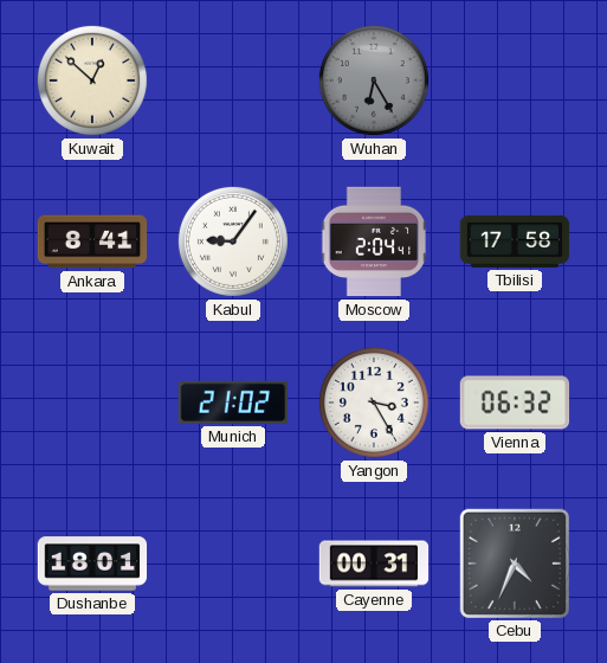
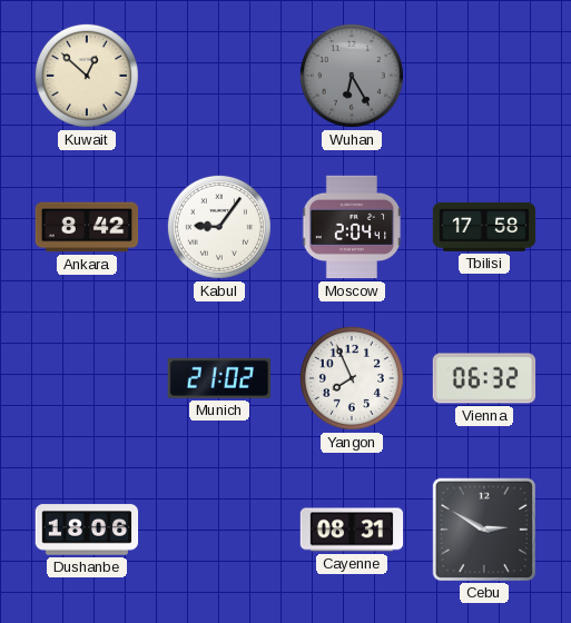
Ankara: 8:41 -> 8:42
Yangon: 3:25 -> 7:56
Dushanbe: 18:01 -> 18:06
Cayenne: 00:31 -> 08:31
Cebu: 4:34 -> 2:50
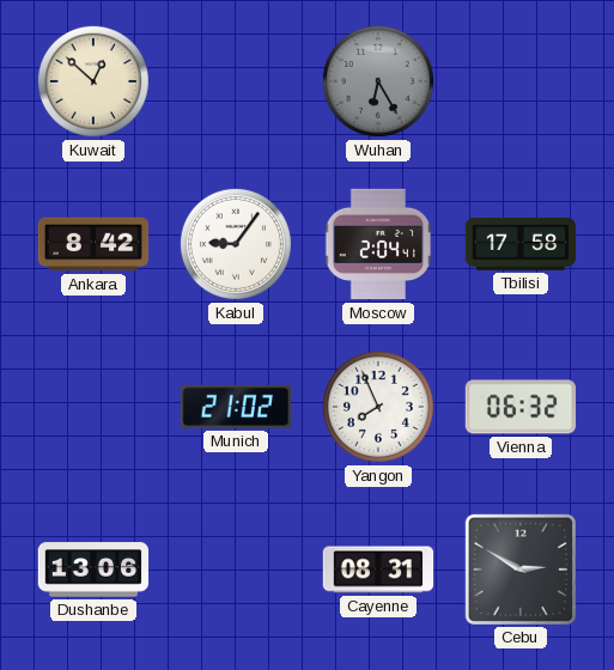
Dushanbe: 18:06 -> 13:06
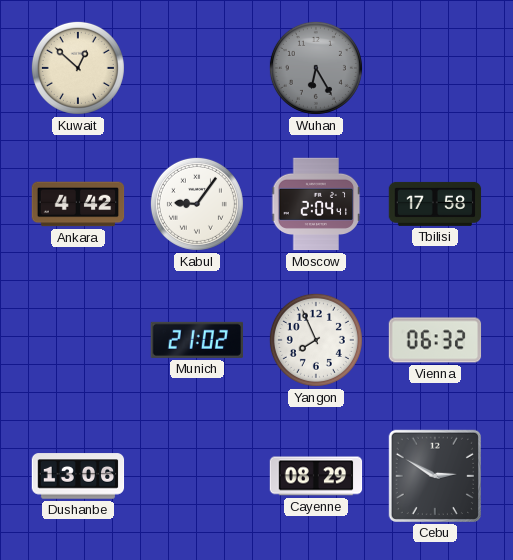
Ankara: 8:42 -> 4:42
Cayenne: 08:31 -> 08:29
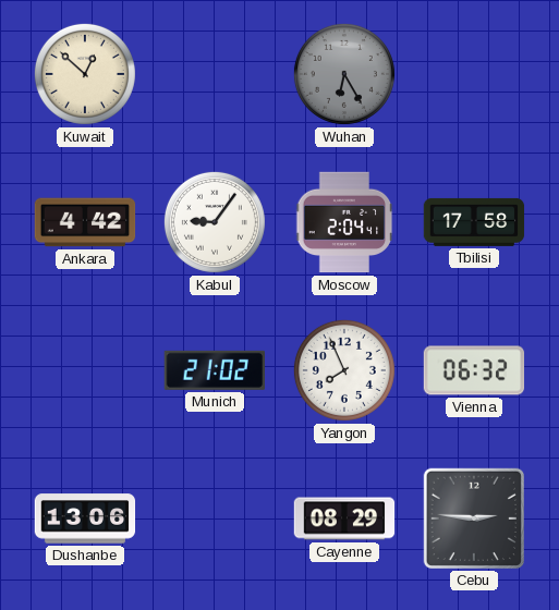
Cebu: 2:50 -> 2:46
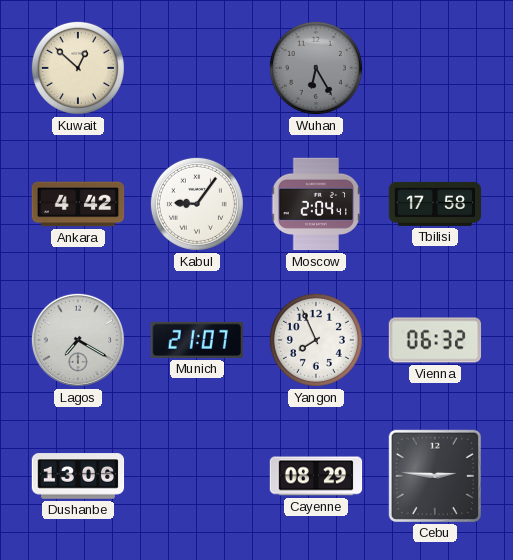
Lagos: none -> 7:20
Munich: 21:02 -> 21:07
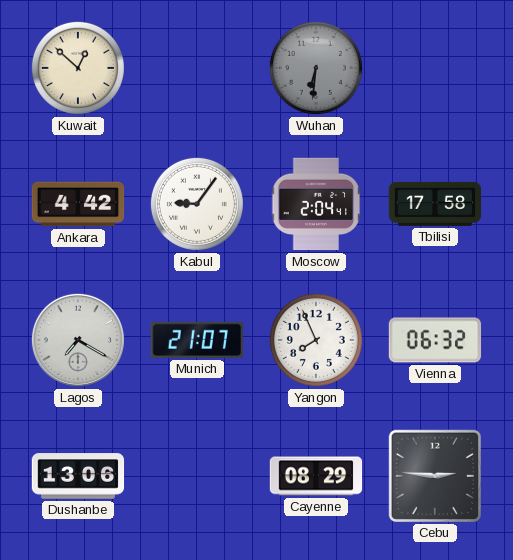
Wuhan: 6:25 -> 6:31
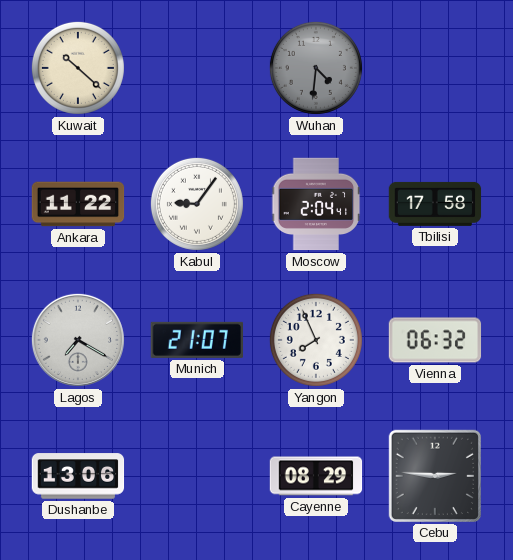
Kuwait: 12:52 -> 10:22
Wuhan: 6:31 -> 4:31
Ankara: 4:42 -> 11:22
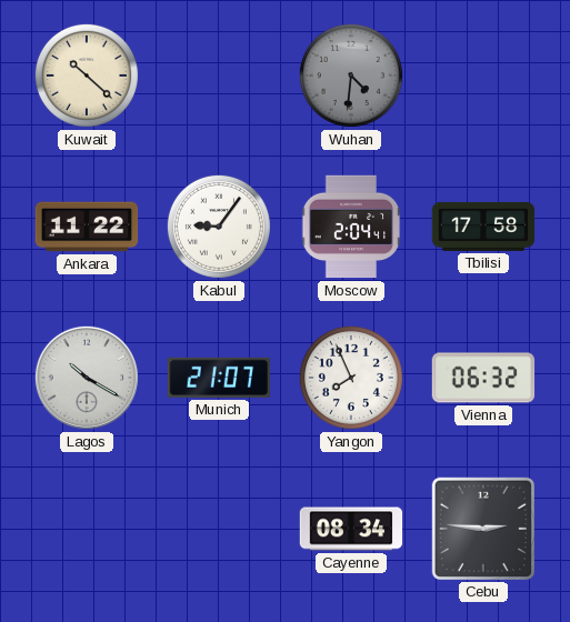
Lagos: 7:20 -> 10:20
Dushanbe: 13:06 -> none
Cayenne: 08:29 -> 08:34
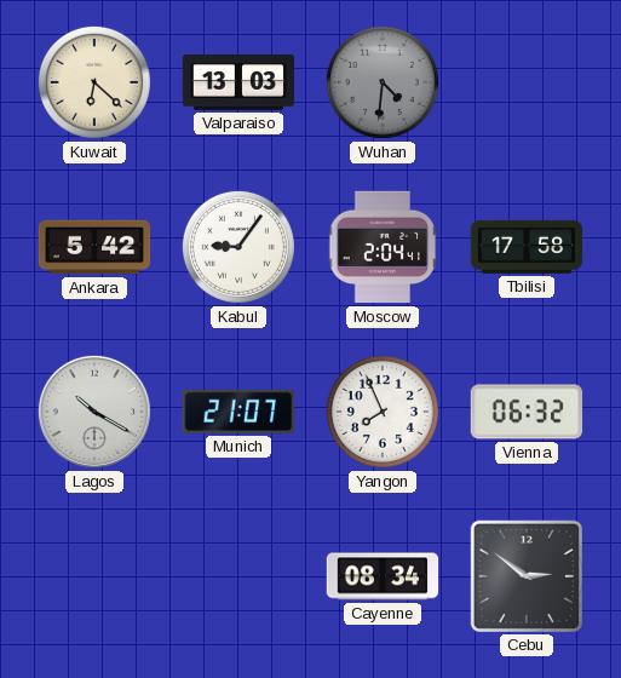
Kuwait: 10:22 -> 6:22
Valparaiso: none -> 13:03
Ankara: 11:22 -> 5:42
Cebu: 2:46 -> 2:51
